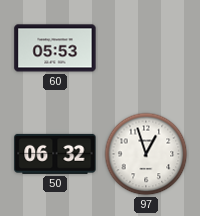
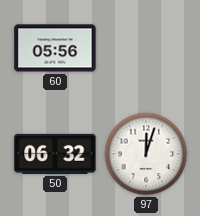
60: 05:53 -> 05:56
97: 12:57 -> 12:03
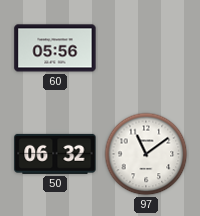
97: 12:03 -> 11:09
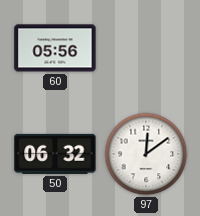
97: 11:09 -> 12:09
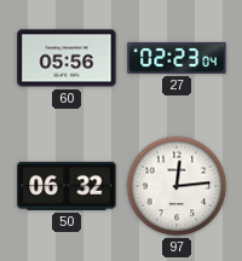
27: none -> 02:23
97: 12:09 -> 12:14
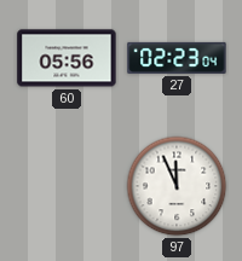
50: 06:32 -> none
97: 12:14 -> 11:56
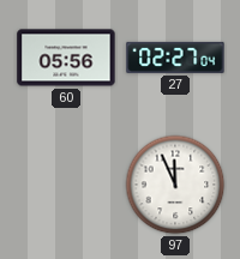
27: 02:23 -> 02:27
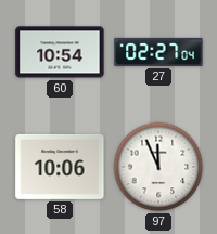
60: 05:56 -> 10:54
58: none -> 10:06
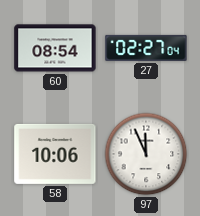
60: 10:54 -> 08:54
